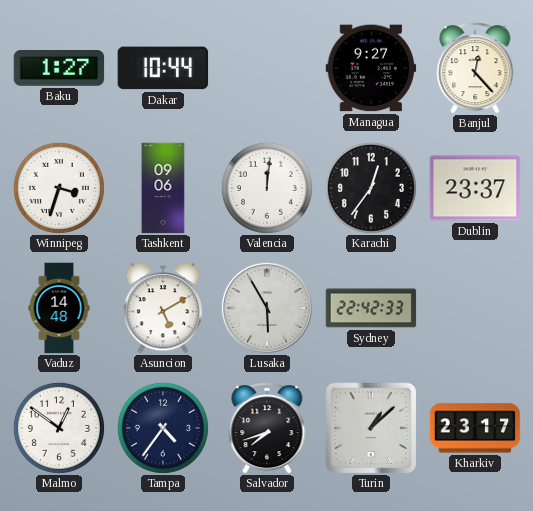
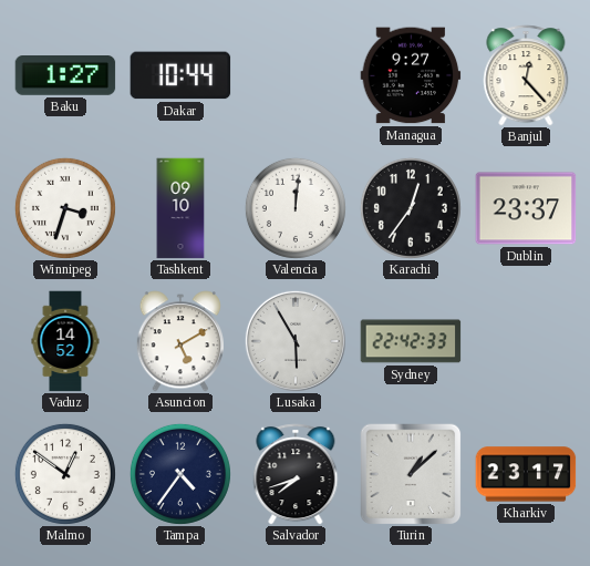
Tashkent: 09:06 -> 09:10
Vaduz: 14:48 -> 14:52
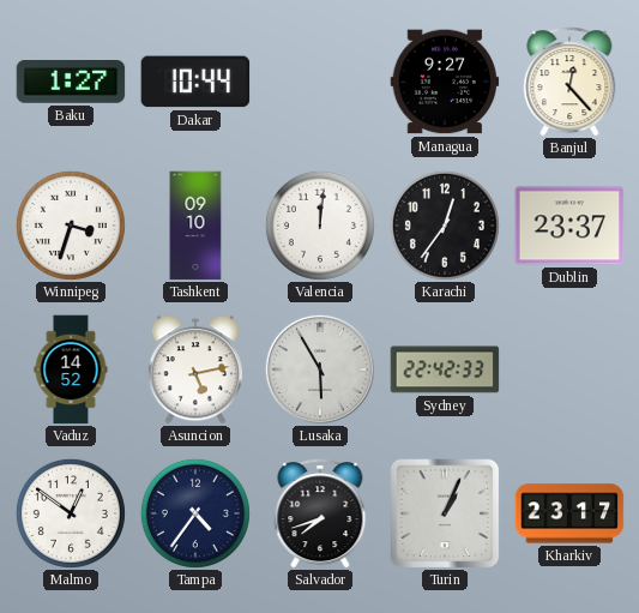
Asuncion: 5:10 -> 5:13
Turin: 1:08 -> 1:04
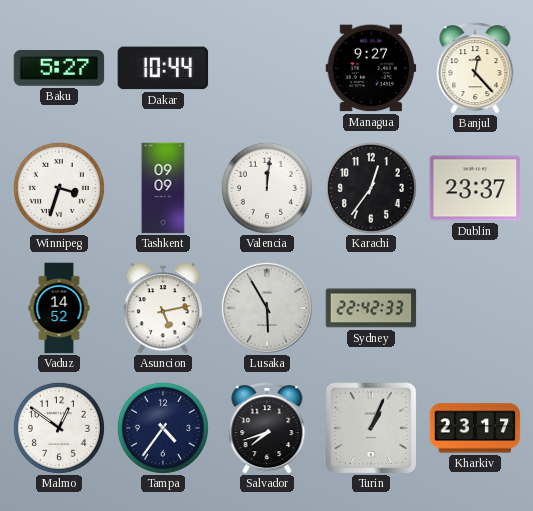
Baku: 1:27 -> 5:27
Tashkent: 09:10 -> 09:09
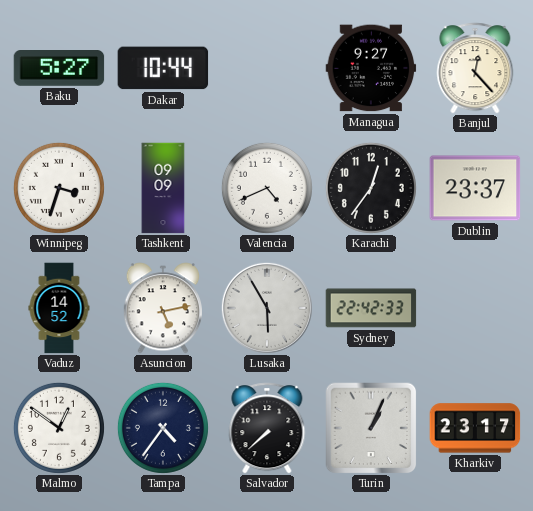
Valencia: 12:01 -> 4:41
Salvador: 7:42 -> 7:38
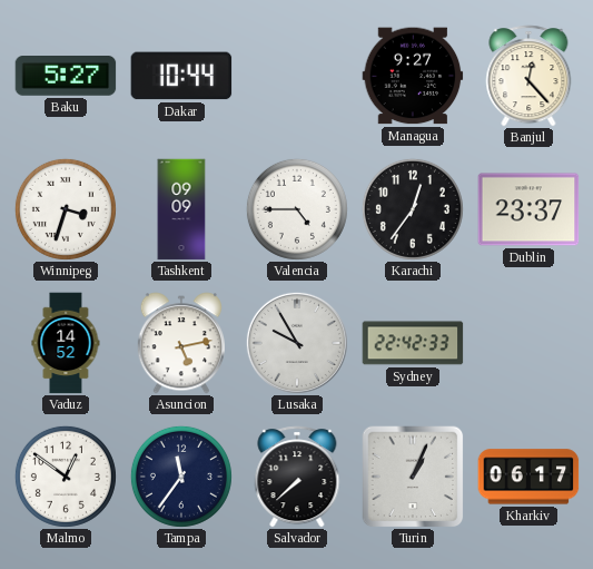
Valencia: 4:41 -> 4:45
Lusaka: 5:55 -> 9:55
Tampa: 4:36 -> 11:36
Kharkiv: 23:17 -> 06:17
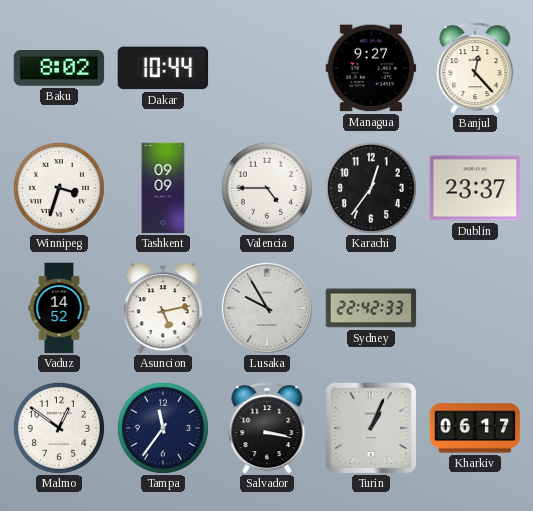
Baku: 5:27 -> 8:02
Salvador: 7:38 -> 3:17
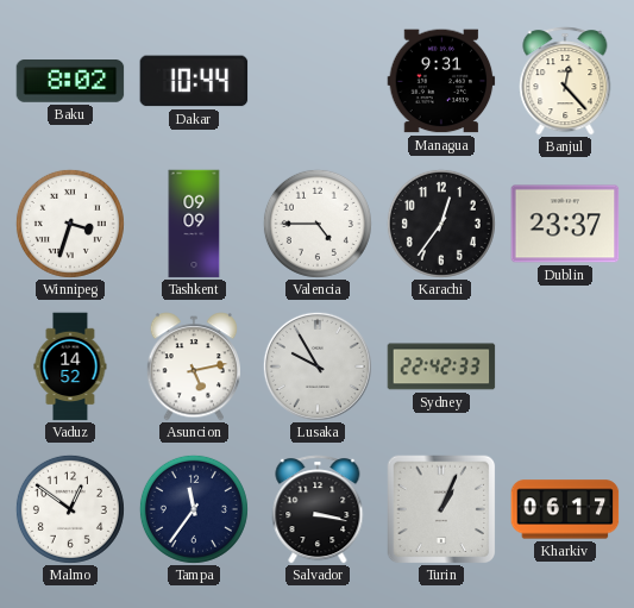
Managua: 9:27 -> 9:31
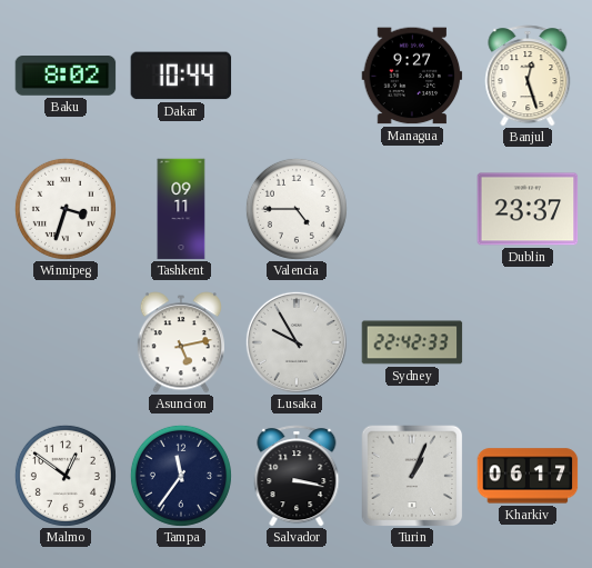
Managua: 9:31 -> 9:27
Banjul: 12:23 -> 12:27
Tashkent: 09:09 -> 09:11
Karachi: 12:36 -> none
Vaduz: 14:52 -> none
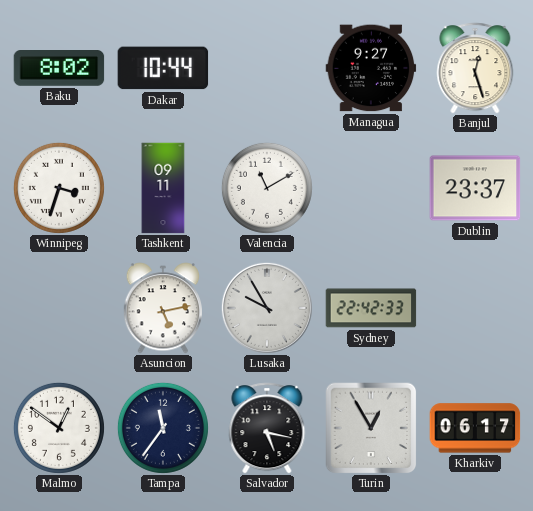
Valencia: 4:45 -> 11:10
Salvador: 3:17 -> 5:17
Turin: 1:04 -> 12:55
